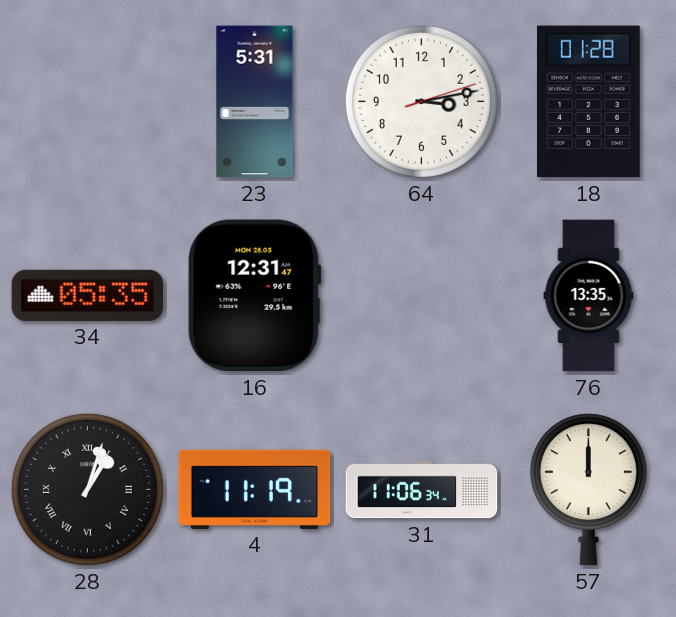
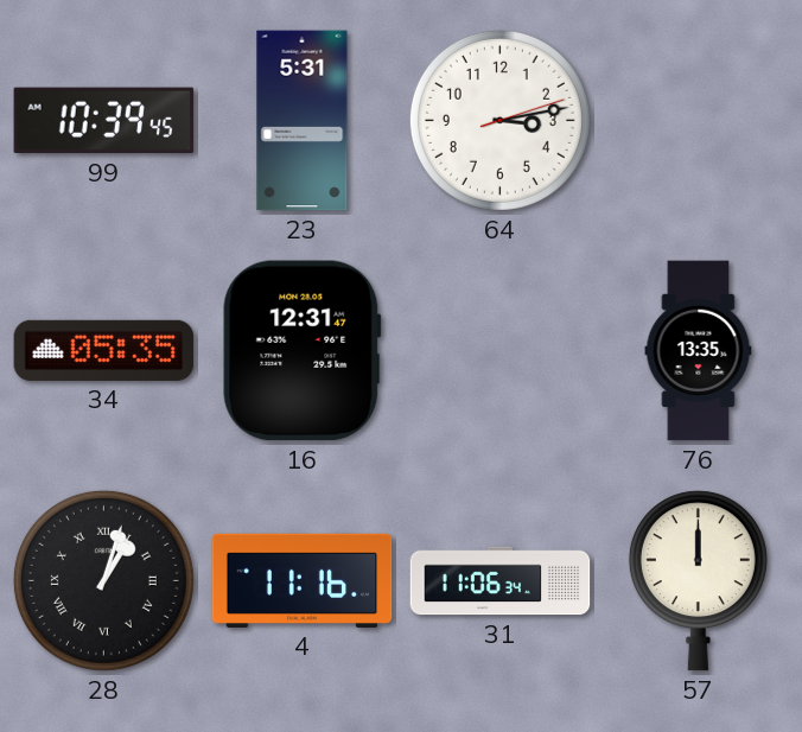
99: none -> 10:39
18: 01:28 -> none
4: 11:19 -> 11:16
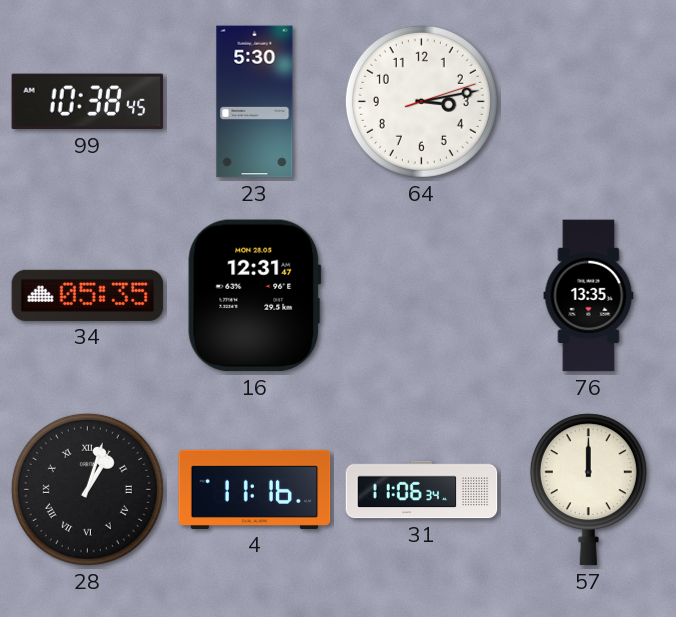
99: 10:39 -> 10:38
23: 5:31 -> 5:30
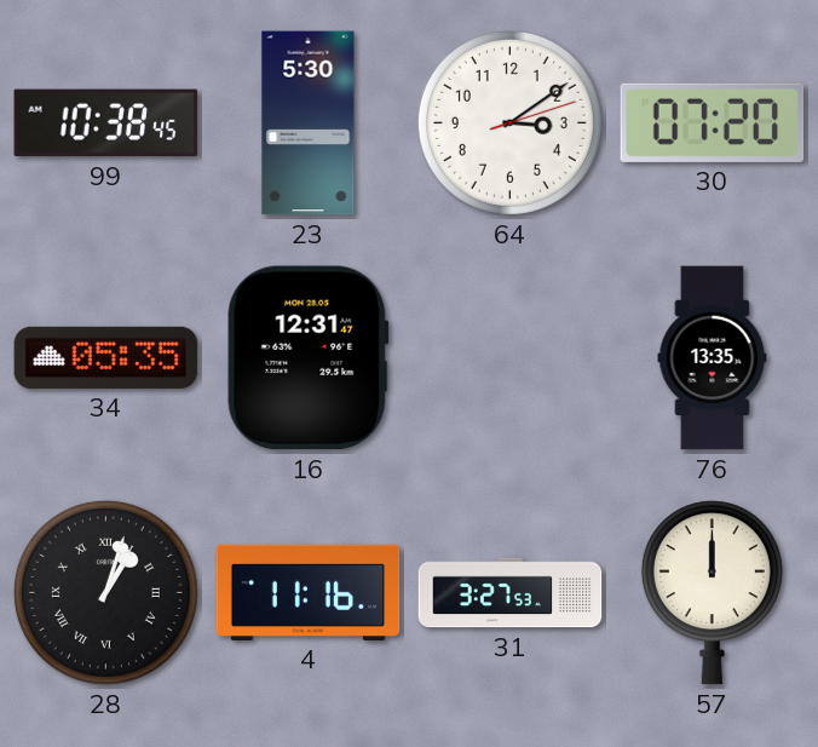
64: 3:13 -> 3:09
30: none -> 07:20
31: 11:06 -> 3:27
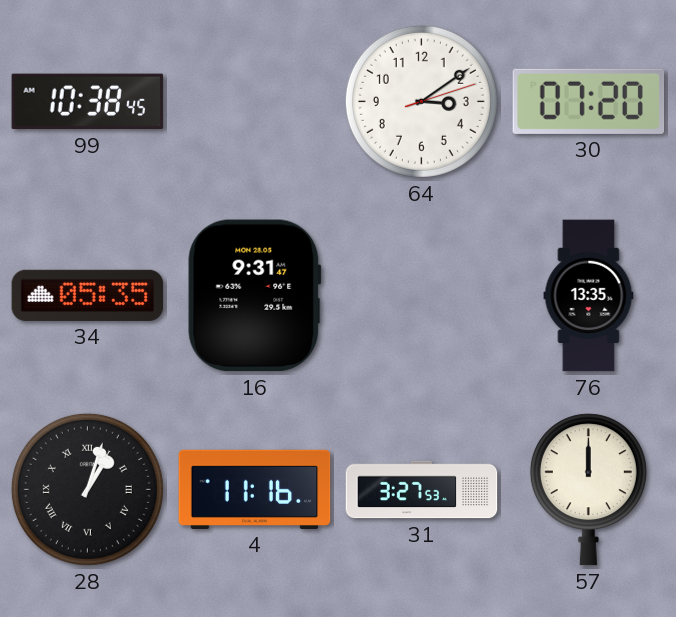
23: 5:30 -> none
16: 12:31 -> 9:31
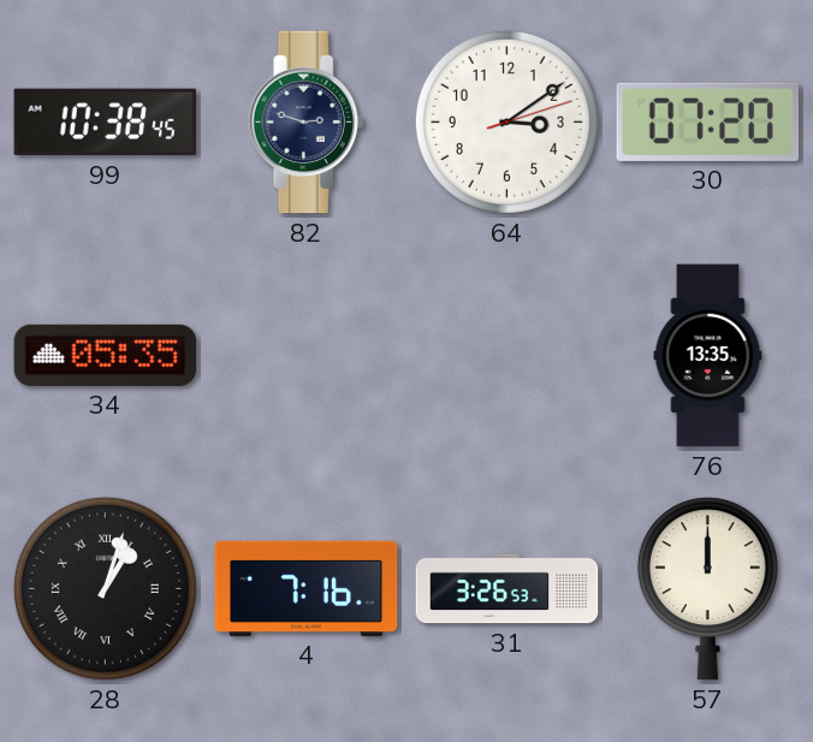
82: none -> 2:48
16: 9:31 -> none
4: 11:16 -> 7:16
31: 3:27 -> 3:26
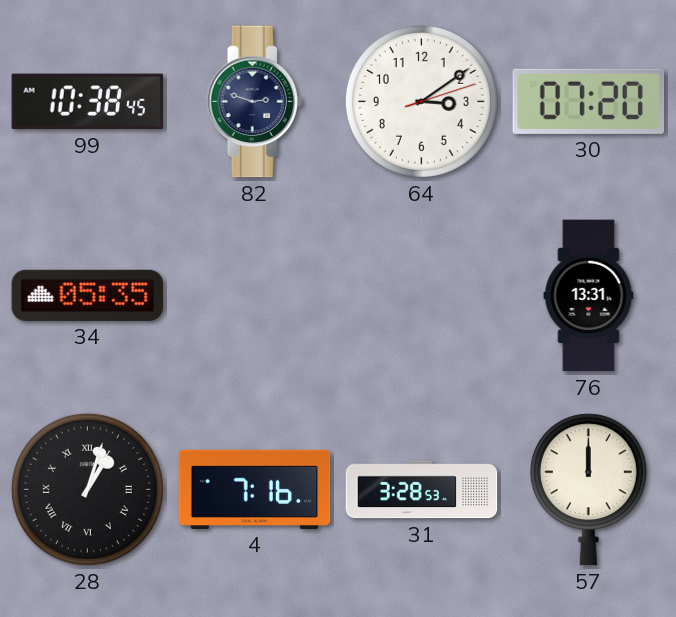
76: 13:35 -> 13:31
31: 3:26 -> 3:28
